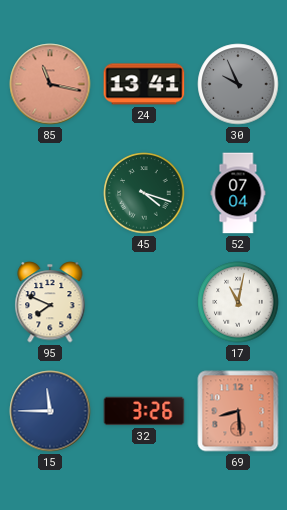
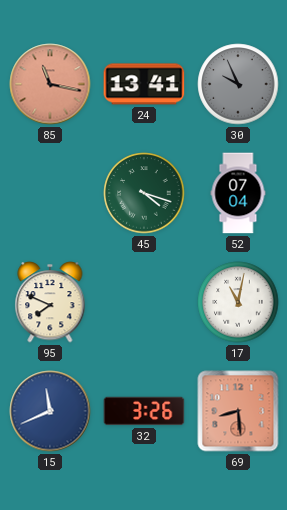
15: 11:45 -> 11:41
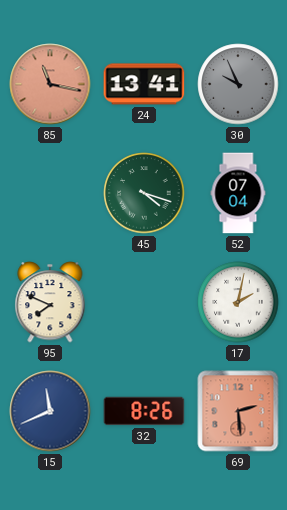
17: 11:02 -> 2:02
32: 3:26 -> 8:26
69: 8:29 -> 2:29
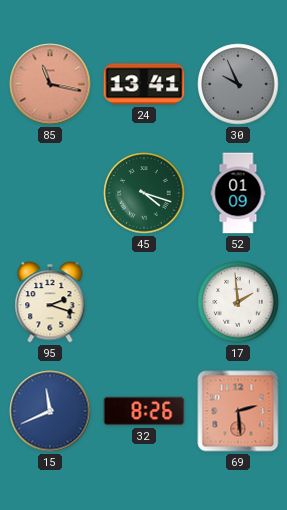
52: 07:04 -> 01:09
95: 7:49 -> 2:18
17: 2:02 -> 1:59
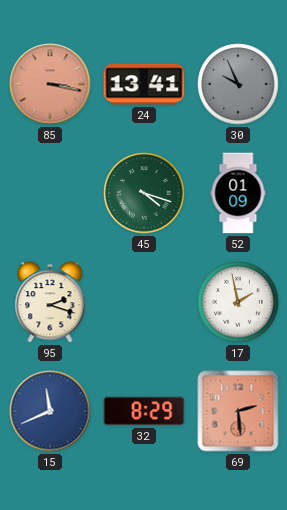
85: 11:17 -> 3:17
17: 1:59 -> 1:58
32: 8:26 -> 8:29
